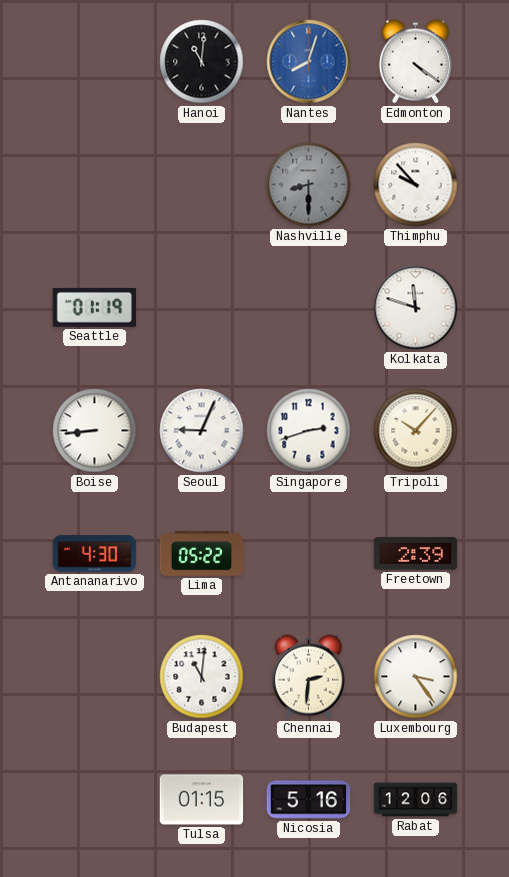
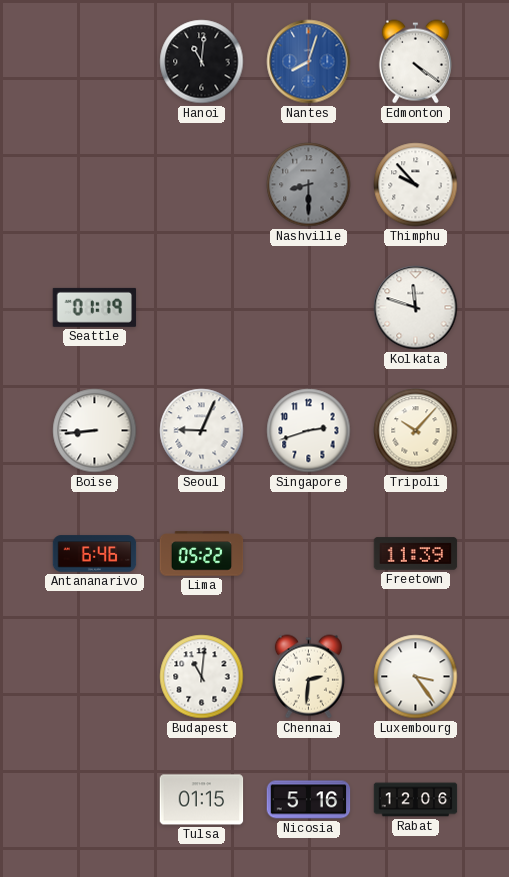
Antananarivo: 4:30 -> 6:46
Freetown: 2:39 -> 11:39
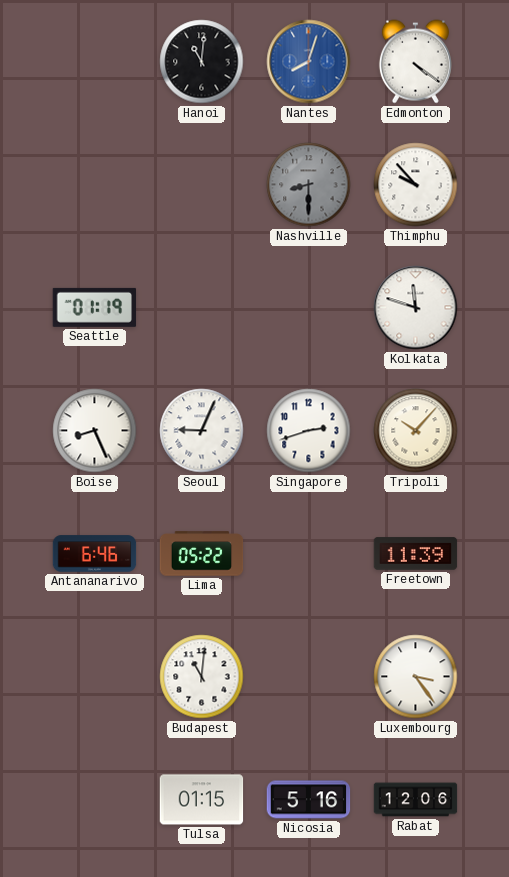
Boise: 8:44 -> 8:26
Chennai: 2:31 -> none
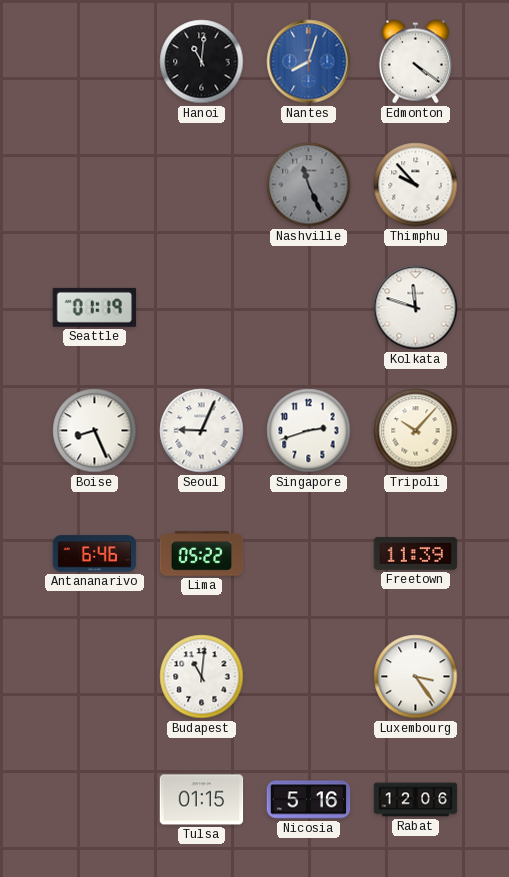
Nashville: 8:30 -> 11:26
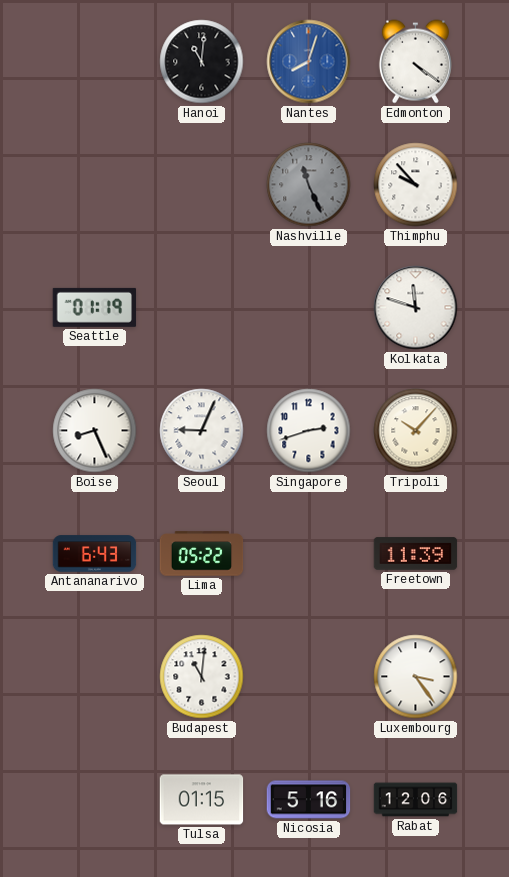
Antananarivo: 6:46 -> 6:43
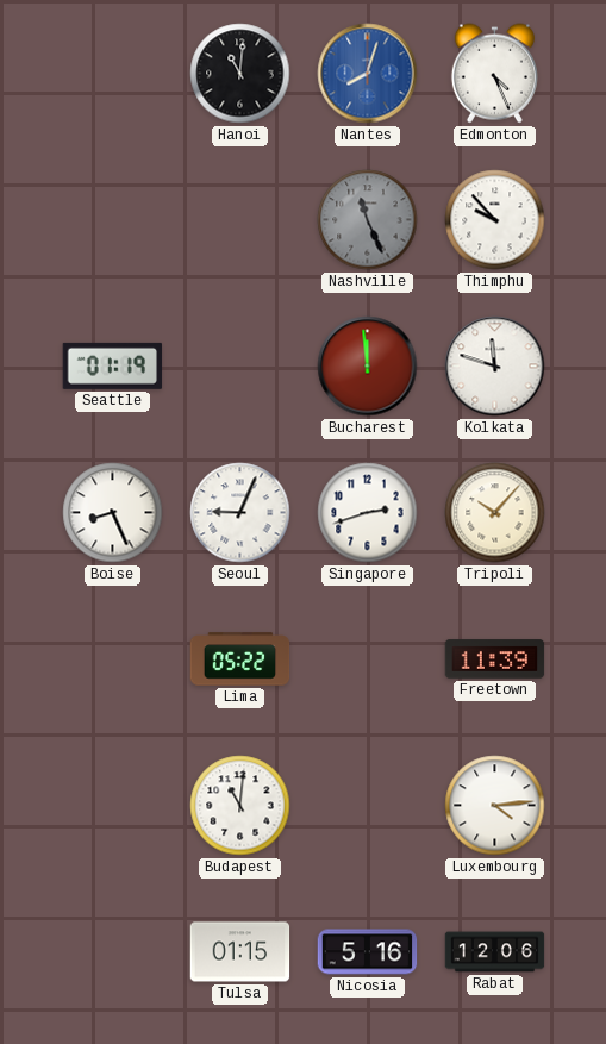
Edmonton: 4:21 -> 4:26
Bucharest: none -> 11:59
Antananarivo: 6:43 -> none
Luxembourg: 3:24 -> 4:14
